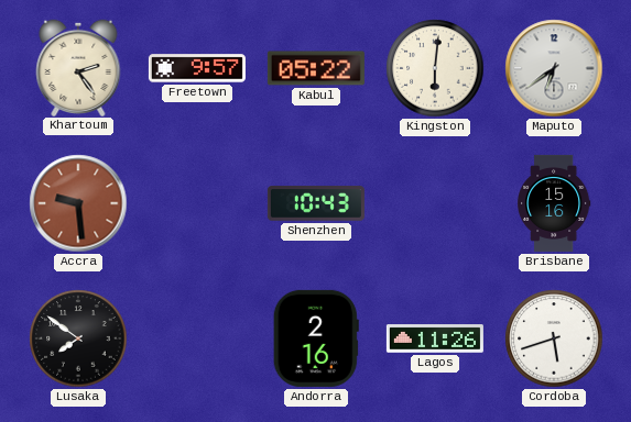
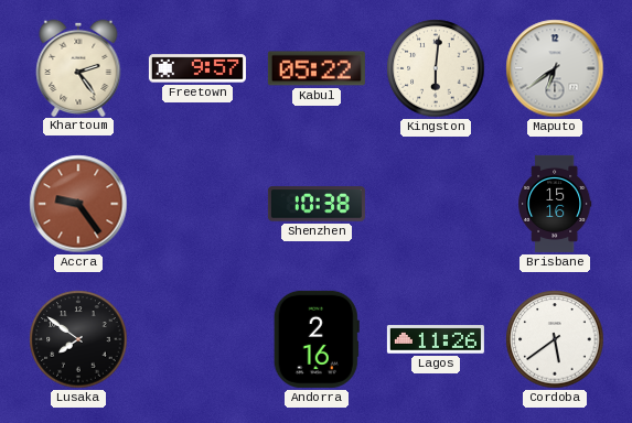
Accra: 9:29 -> 9:24
Shenzhen: 10:43 -> 10:38
Cordoba: 5:42 -> 5:39
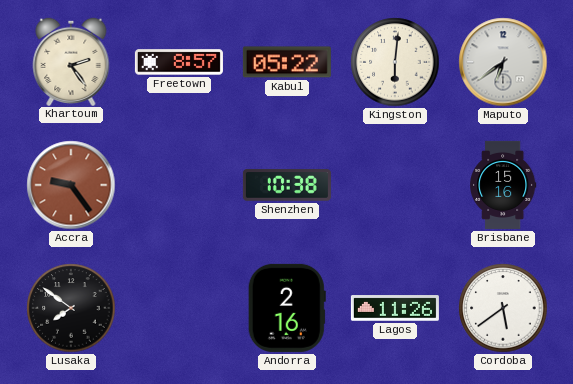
Freetown: 9:57 -> 8:57
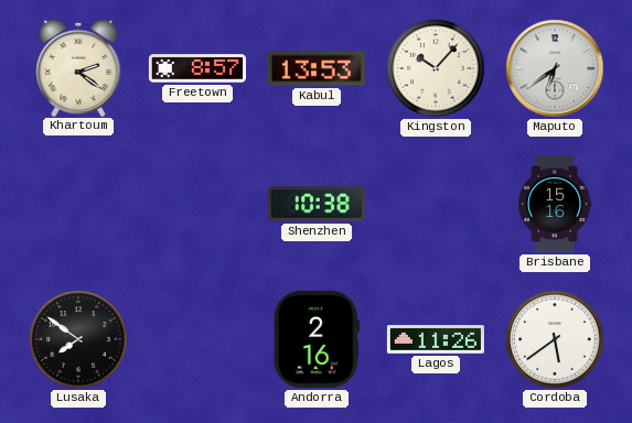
Khartoum: 2:24 -> 2:21
Kabul: 05:22 -> 13:53
Kingston: 6:01 -> 10:07
Accra: 9:24 -> none
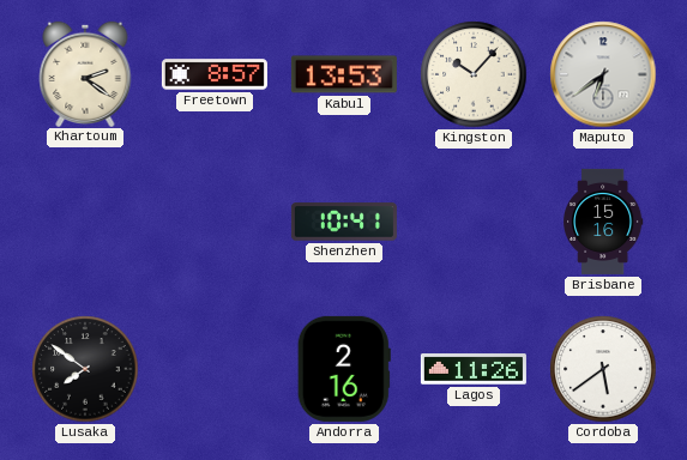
Shenzhen: 10:38 -> 10:41
